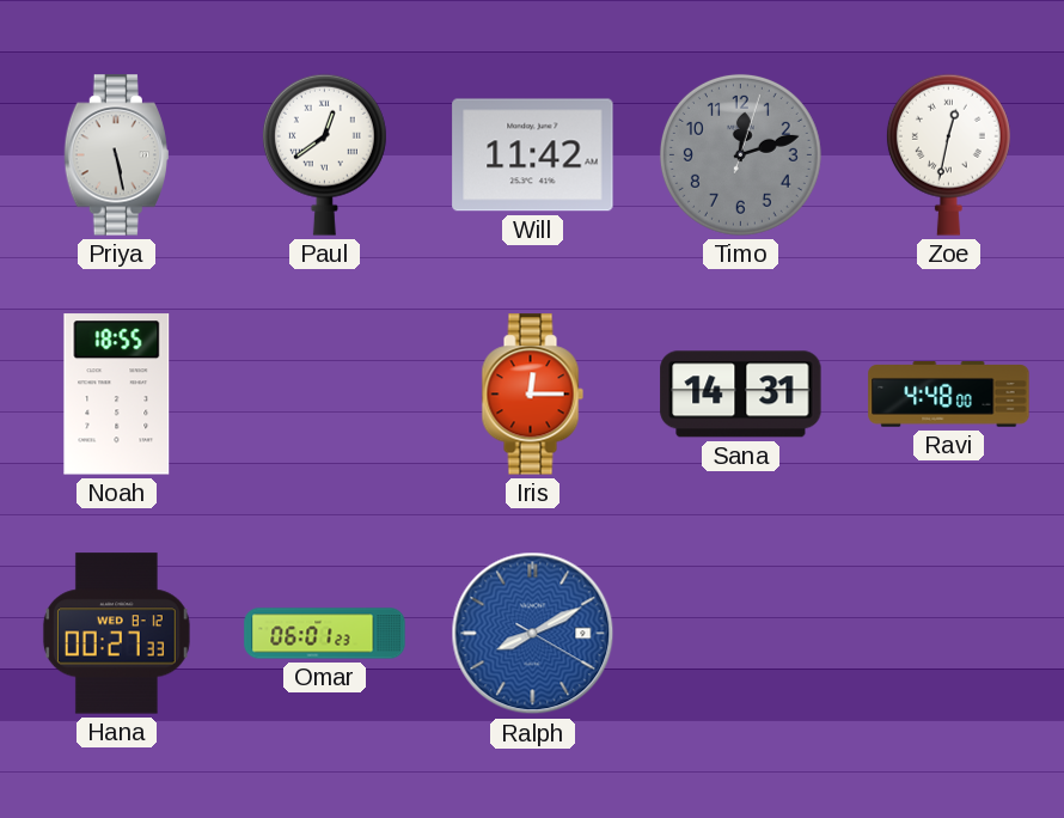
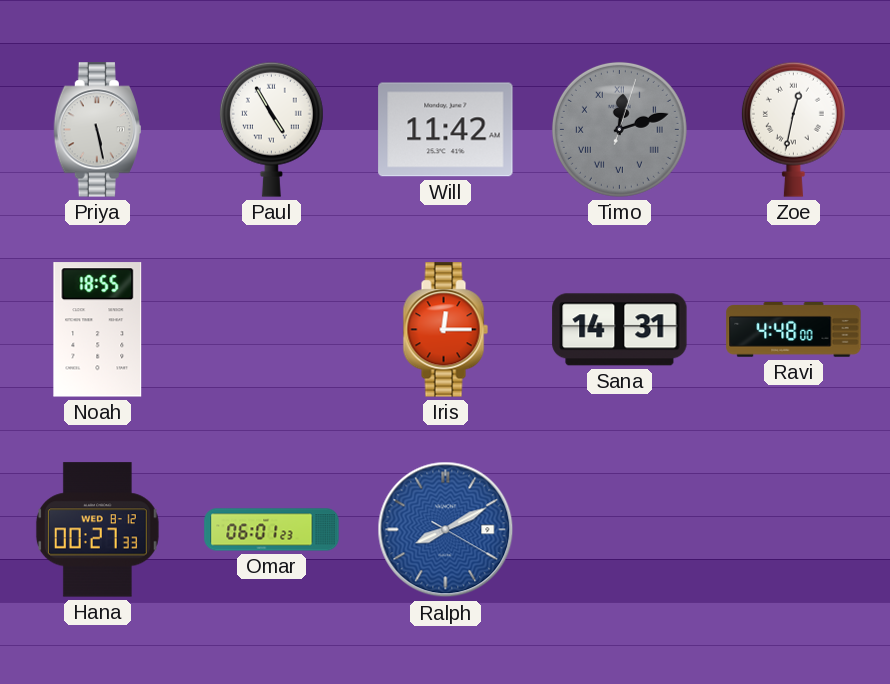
Paul: 12:39 -> 4:55
Timo numerals: Arabic -> Roman
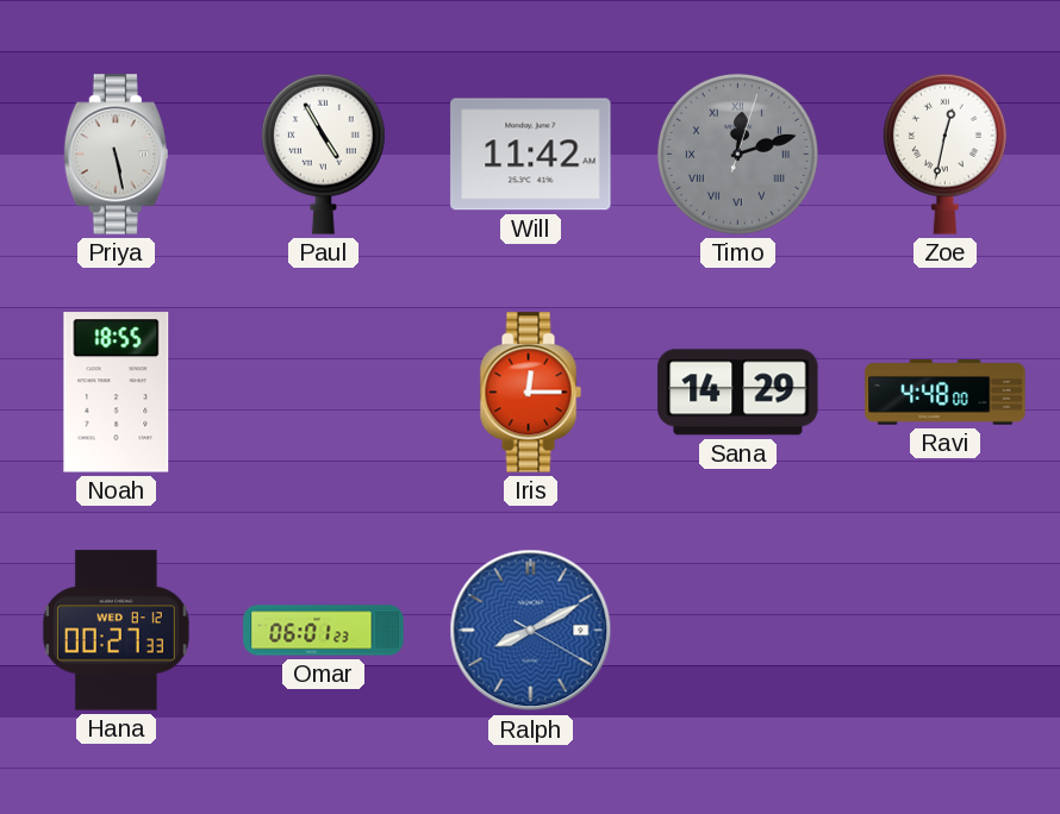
Sana: 14:31 -> 14:29
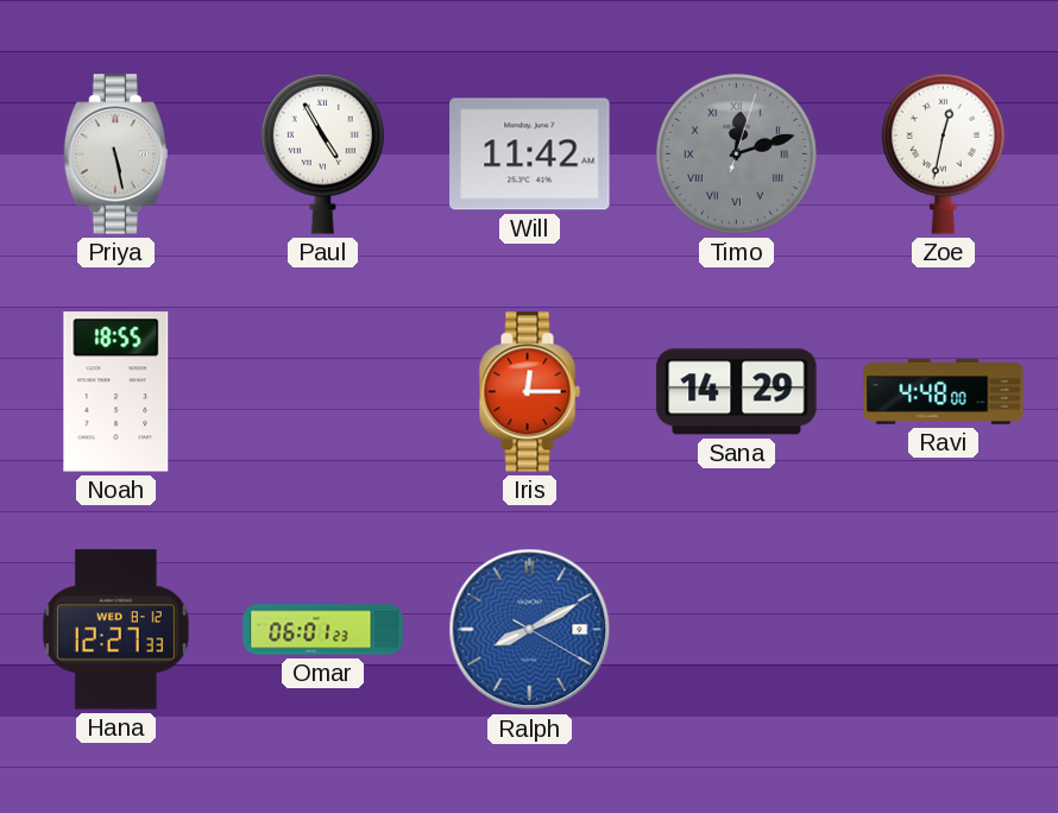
Hana: 00:27 -> 12:27
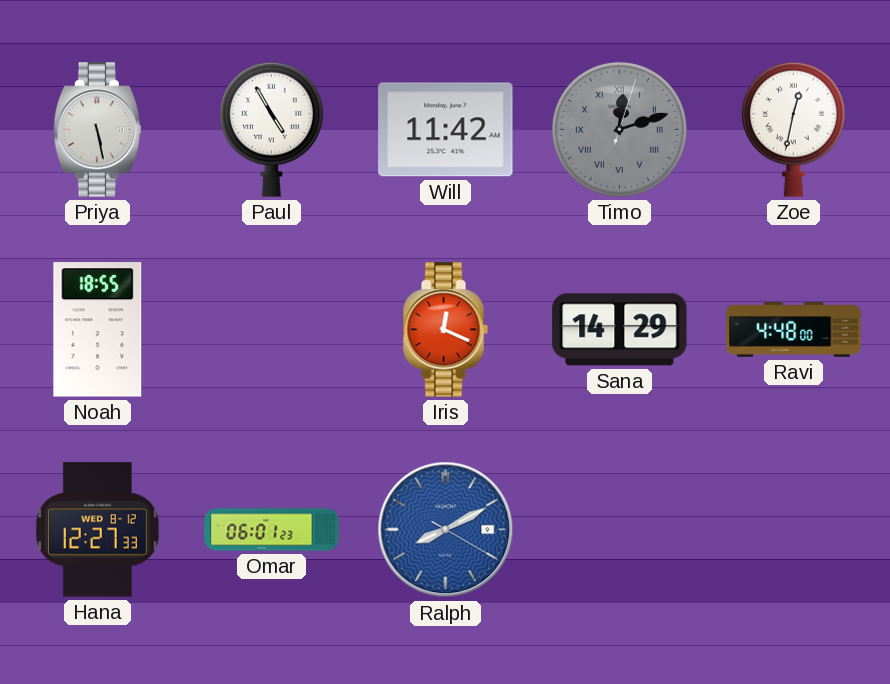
Iris: 12:15 -> 12:19
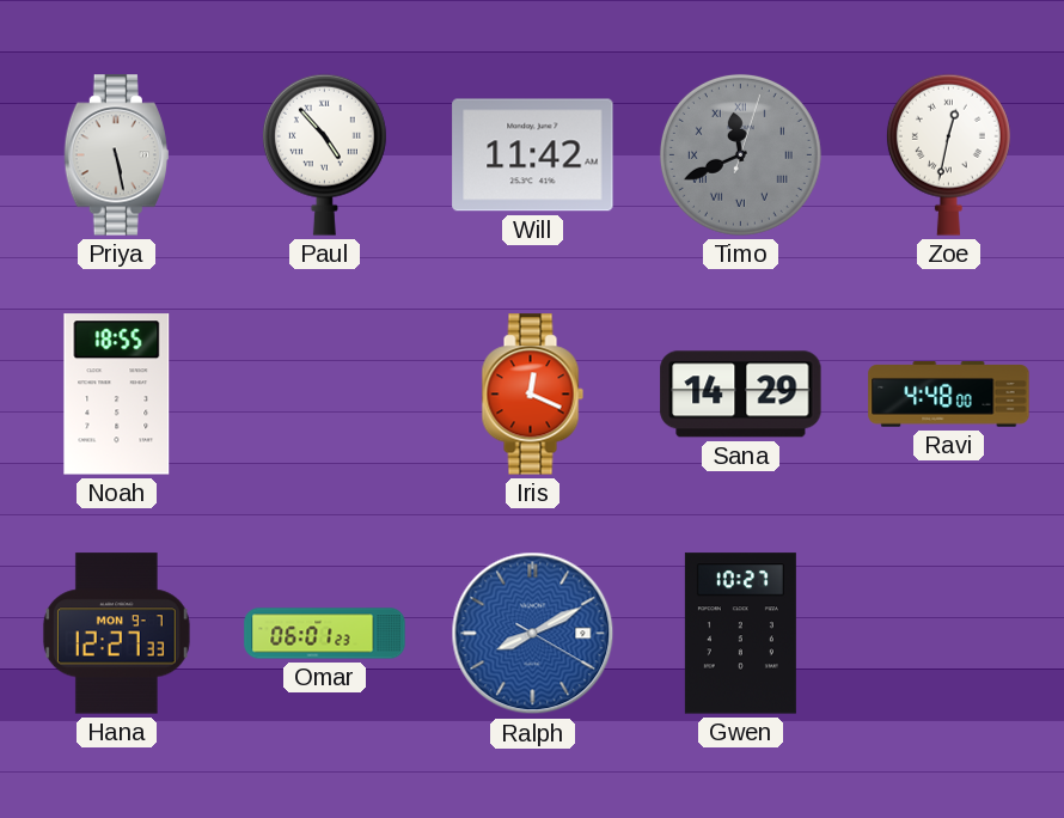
Paul: 4:55 -> 4:53
Timo: 12:12 -> 11:41
Hana date: WED 8-12 -> MON 9-7
Gwen: none -> 10:27
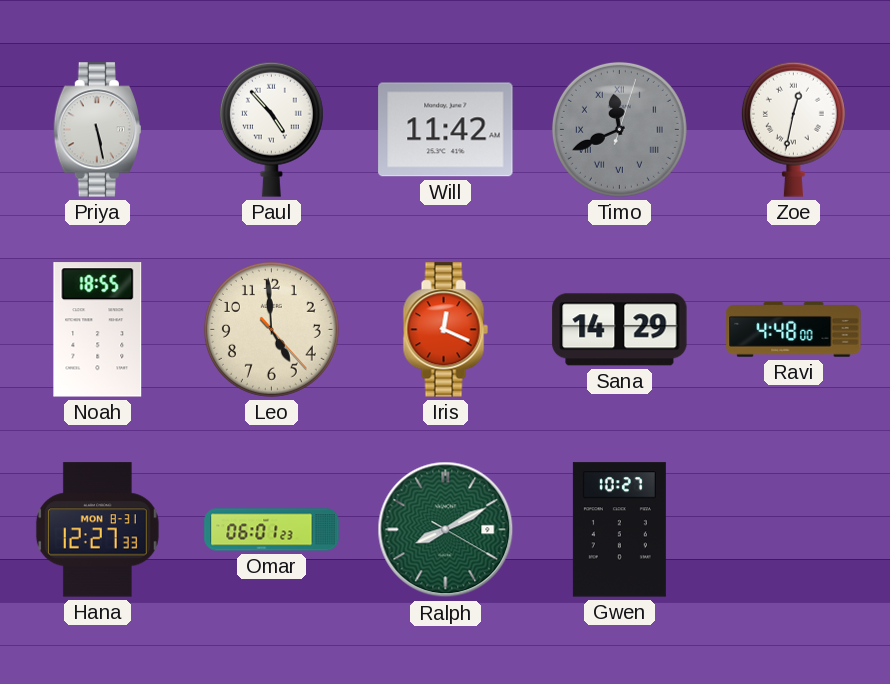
Leo: none -> 4:59
Hana date: MON 9-7 -> MON 8-31
Ralph dial: blue -> green
